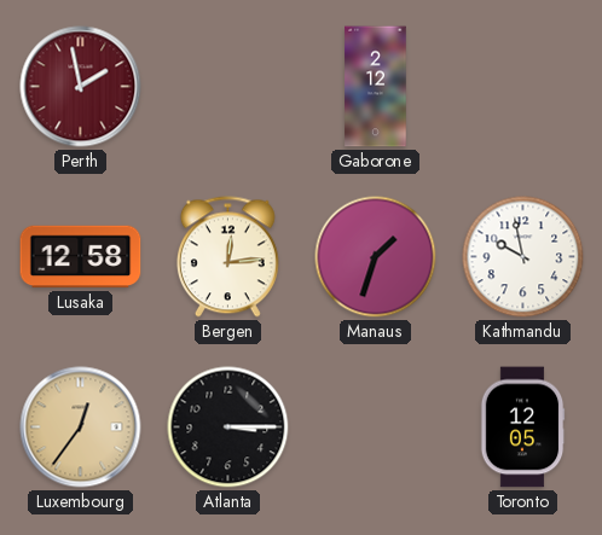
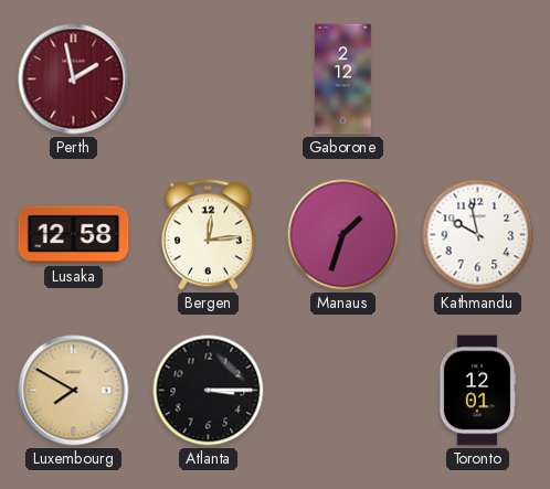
Luxembourg: 12:36 -> 7:50
Toronto: 12:05 -> 12:01
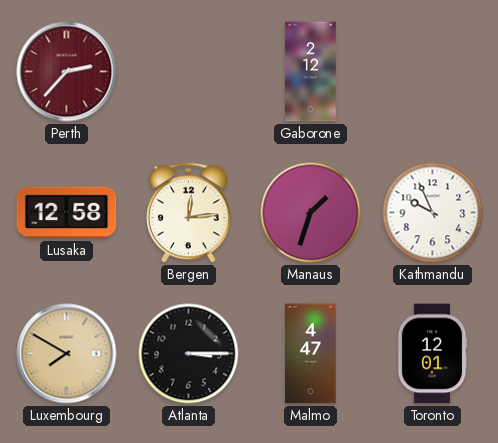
Perth: 1:58 -> 2:37
Kathmandu: 9:58 -> 9:56
Malmo: none -> 4:47
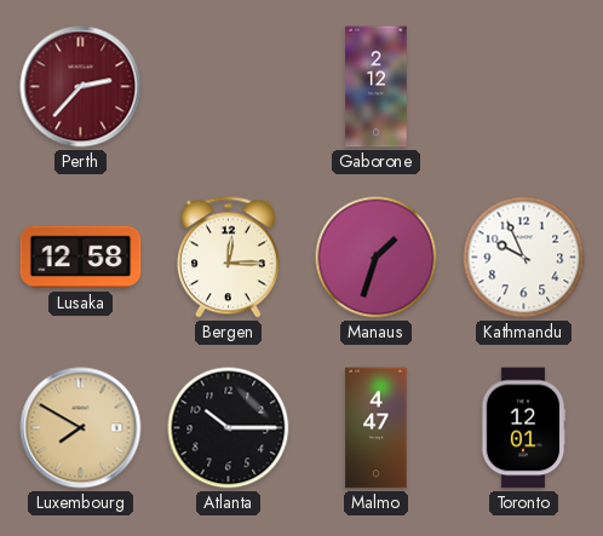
Bergen: 12:14 -> 12:15
Atlanta: 3:15 -> 10:15
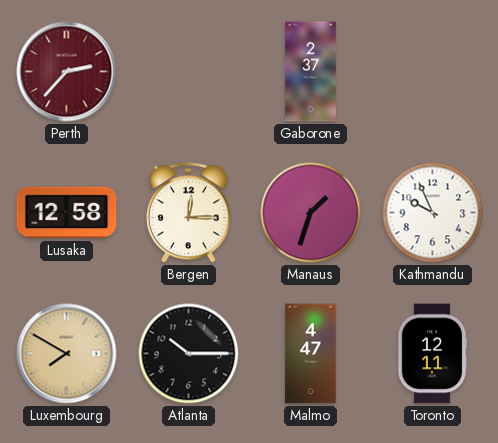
Gaborone: 2:12 -> 2:37
Toronto: 12:01 -> 12:11
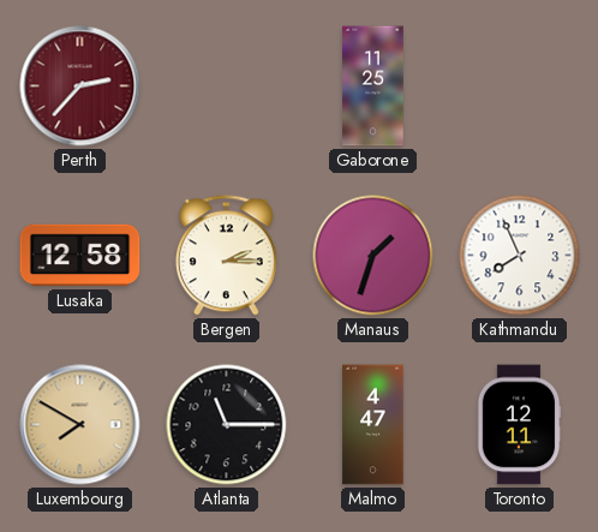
Gaborone: 2:37 -> 11:25
Bergen: 12:15 -> 2:15
Kathmandu: 9:56 -> 7:56
Atlanta: 10:15 -> 11:15
